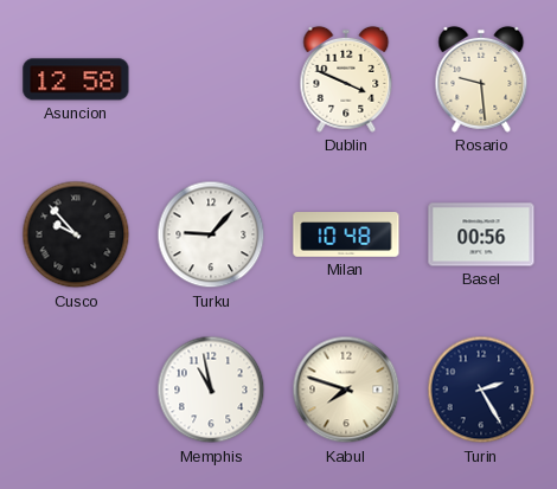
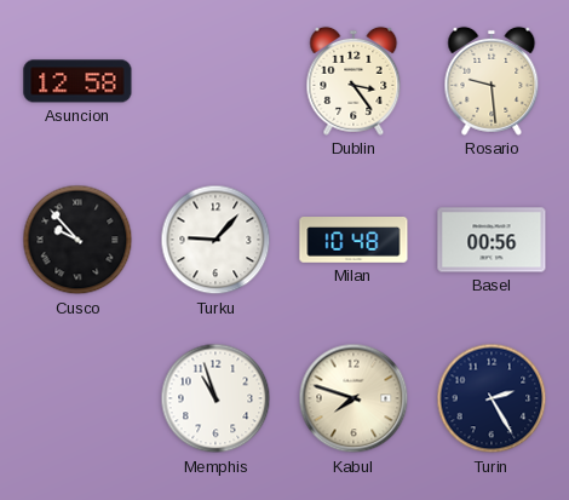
Dublin: 3:49 -> 3:24
Memphis: 10:58 -> 10:57
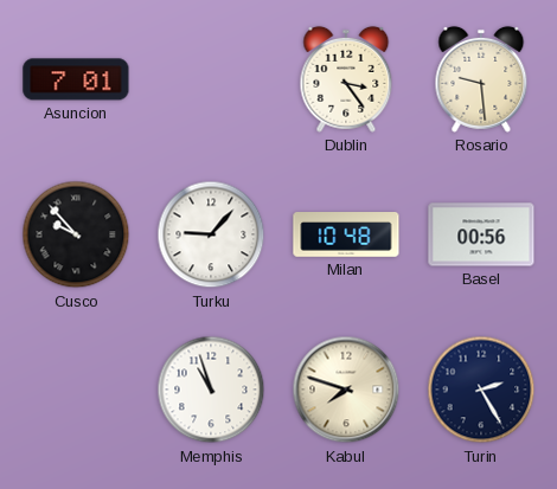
Asuncion: 12:58 -> 7:01
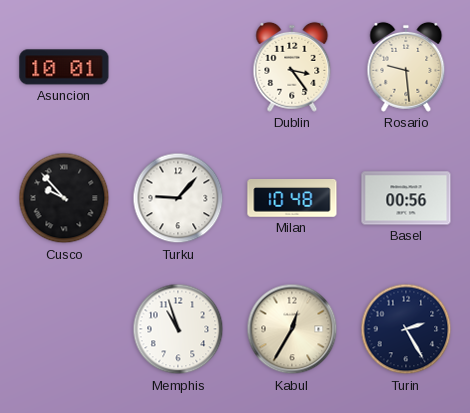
Asuncion: 7:01 -> 10:01
Kabul: 7:48 -> 12:35
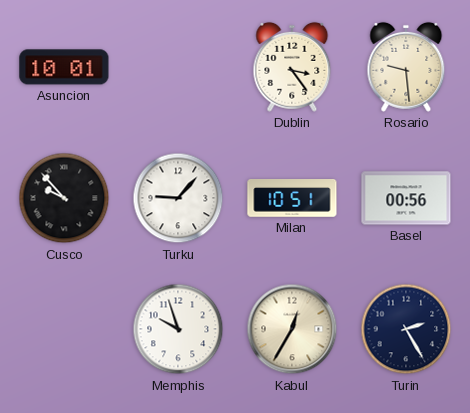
Milan: 10:48 -> 10:51
Memphis: 10:57 -> 9:57
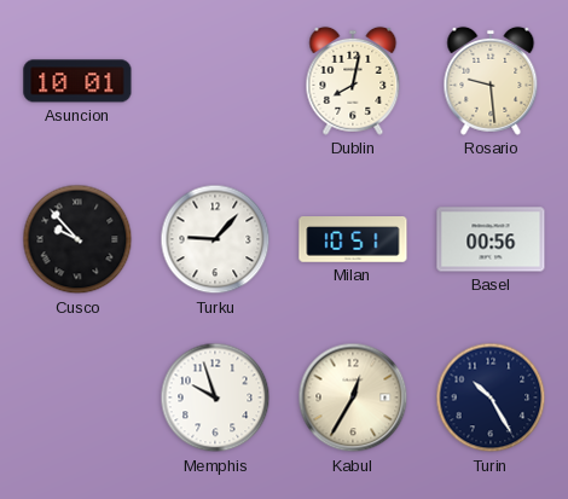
Dublin: 3:24 -> 8:02
Turin: 2:25 -> 10:25
